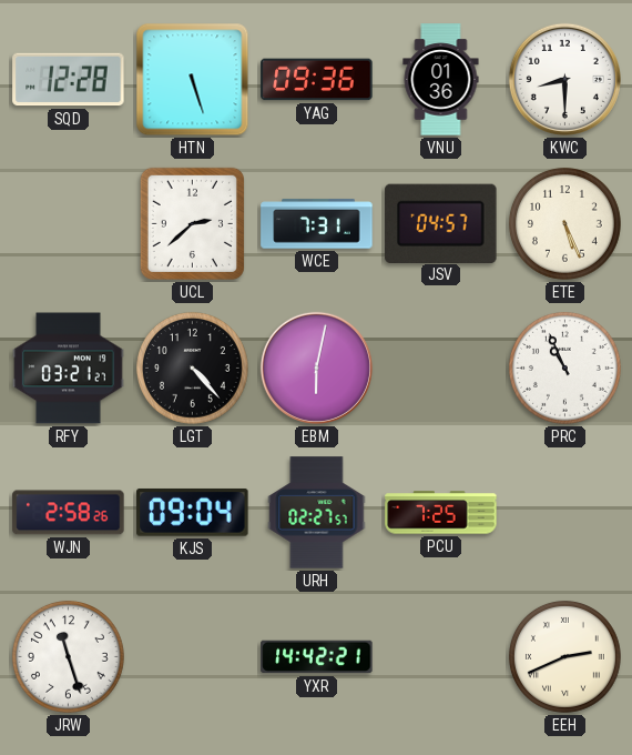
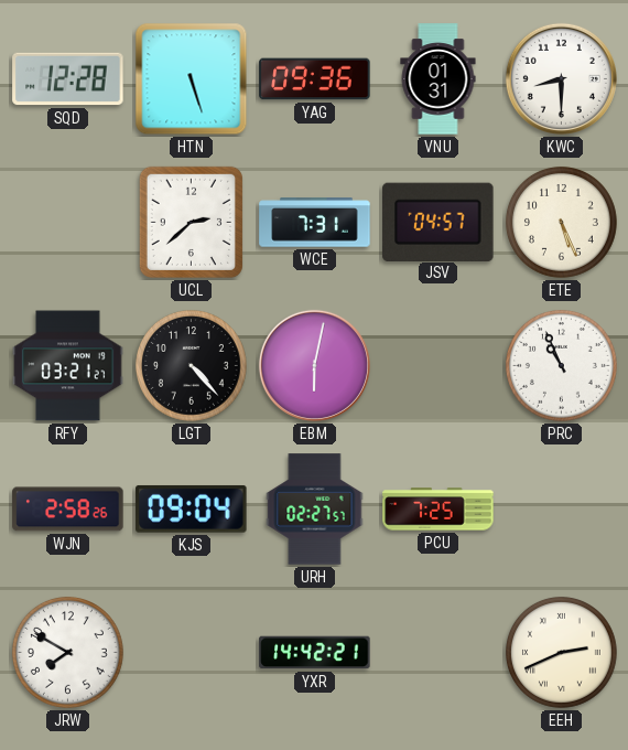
VNU: 01:36 -> 01:31
JRW: 11:27 -> 7:50
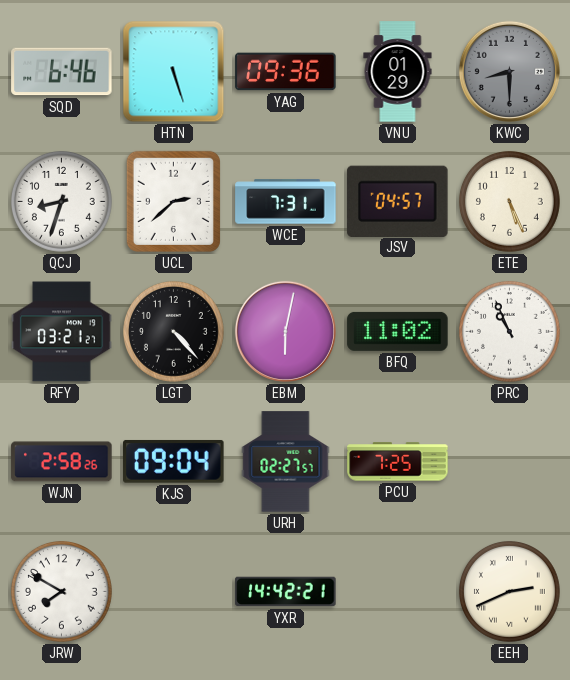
SQD: 12:28 -> 6:46
VNU: 01:31 -> 01:29
KWC dial: white -> grey
QCJ: none -> 8:33
BFQ: none -> 11:02
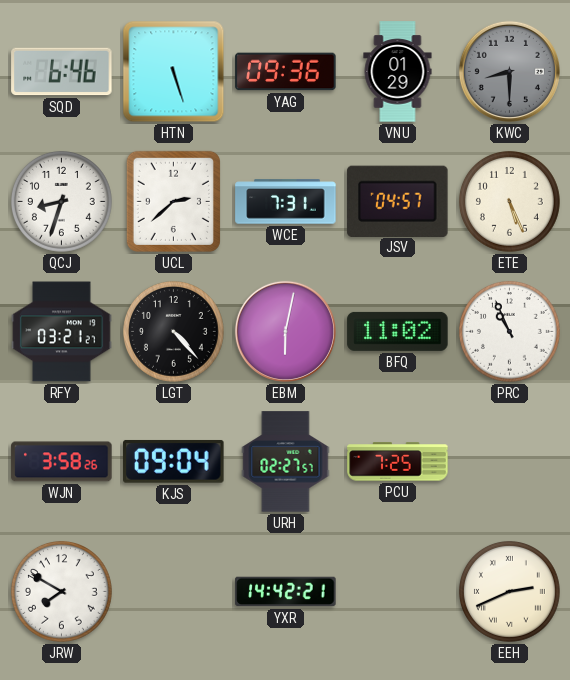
WJN: 2:58 -> 3:58
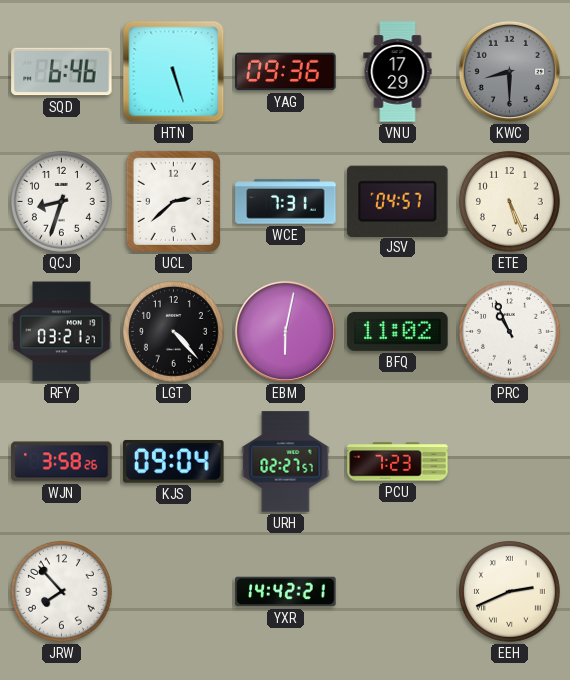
VNU: 01:29 -> 17:29
PCU: 7:25 -> 7:23
JRW: 7:50 -> 7:53
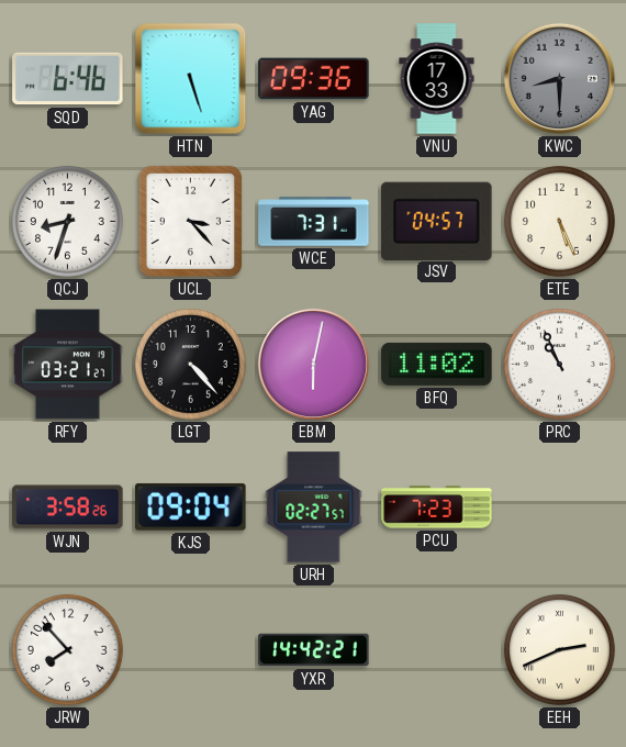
VNU: 17:29 -> 17:33
UCL: 2:38 -> 3:23
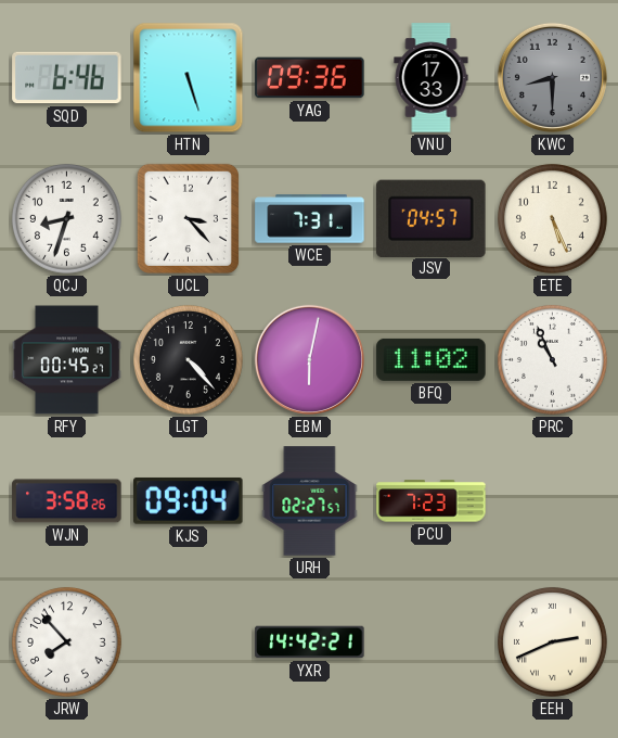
RFY: 03:21 -> 00:45
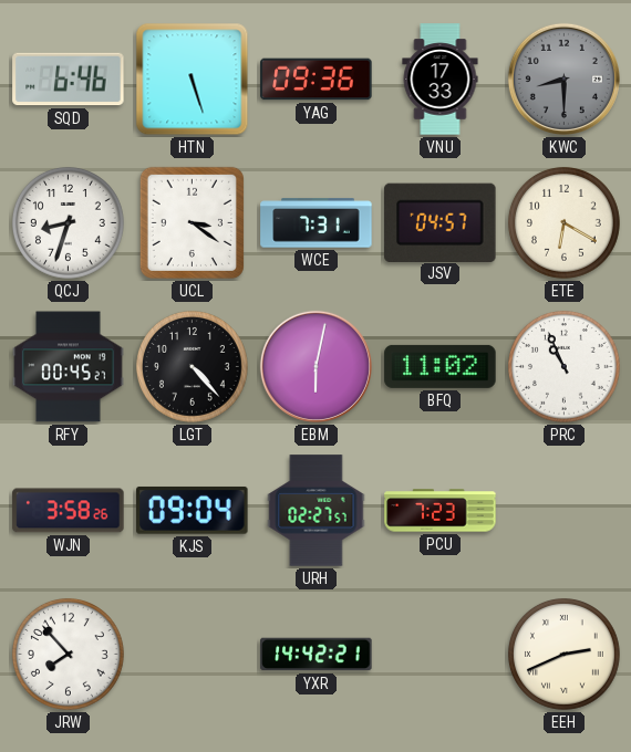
UCL: 3:23 -> 3:21
ETE: 5:26 -> 6:20
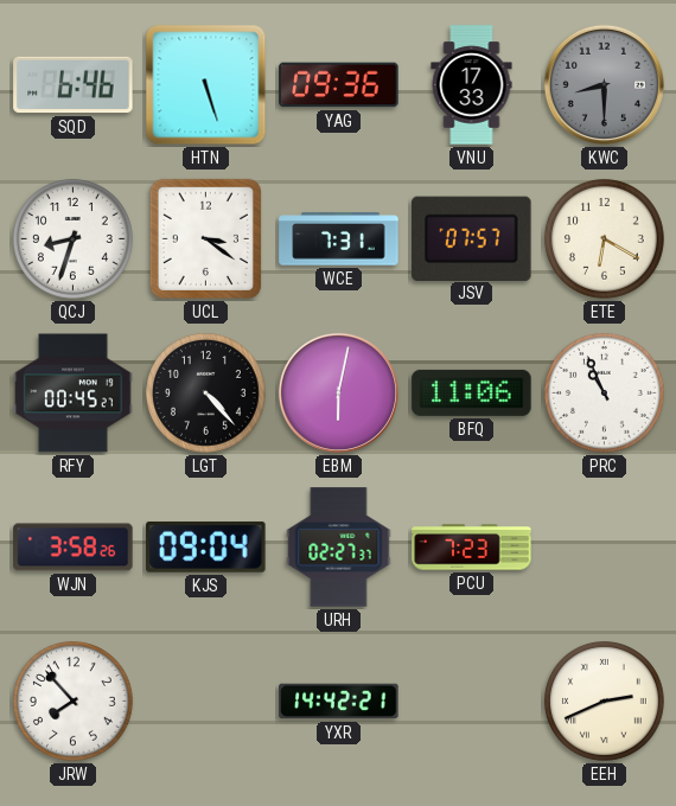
JSV: 04:57 -> 07:57
BFQ: 11:02 -> 11:06
URH: 02:27:57 -> 02:27:37
